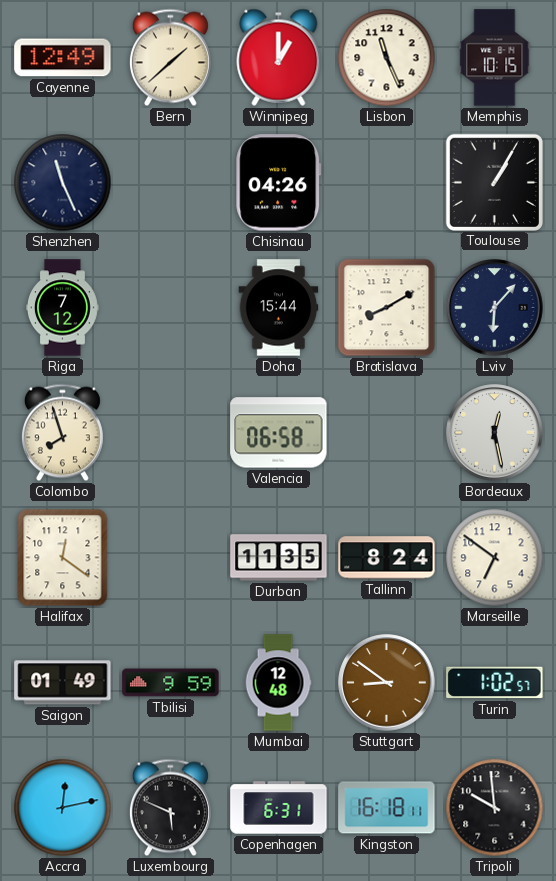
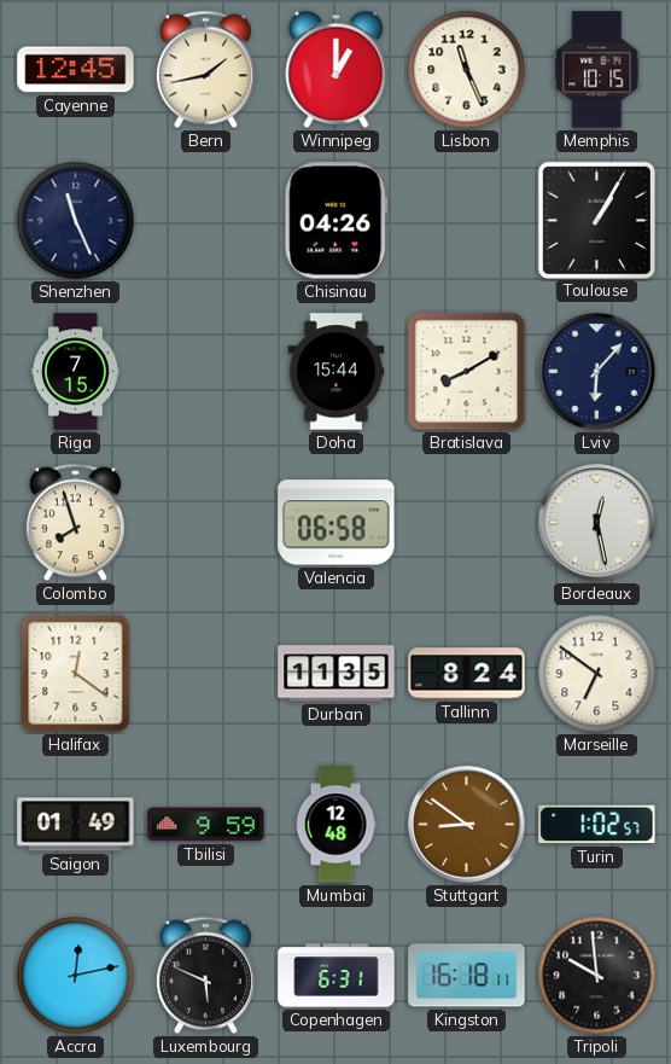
Cayenne: 12:49 -> 12:45
Bern: 1:38 -> 1:43
Riga: 7:12 -> 7:15
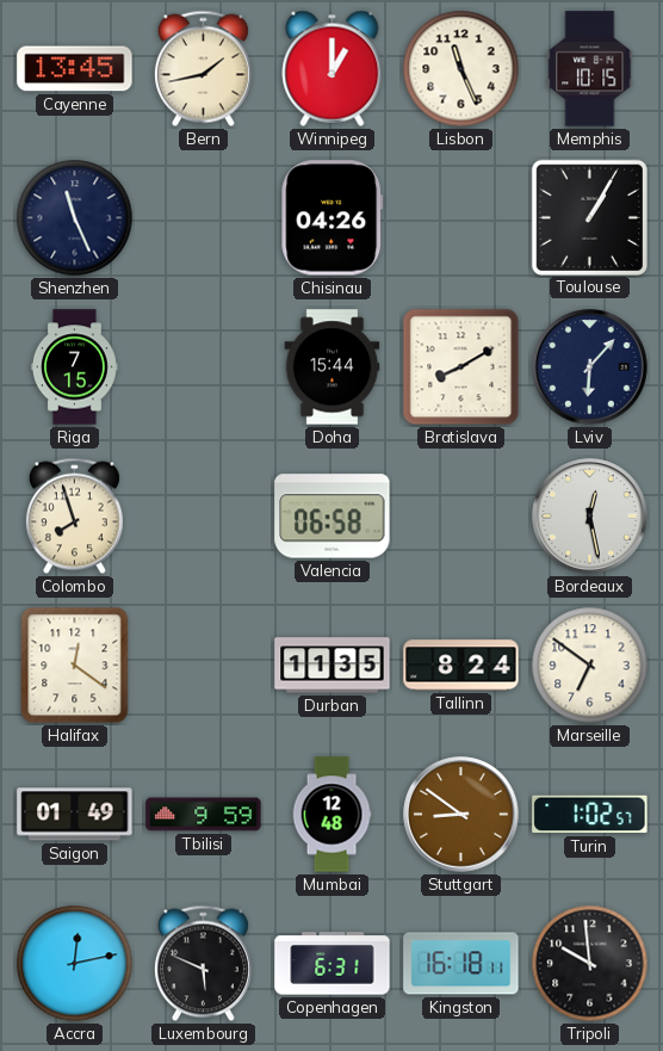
Cayenne: 12:45 -> 13:45
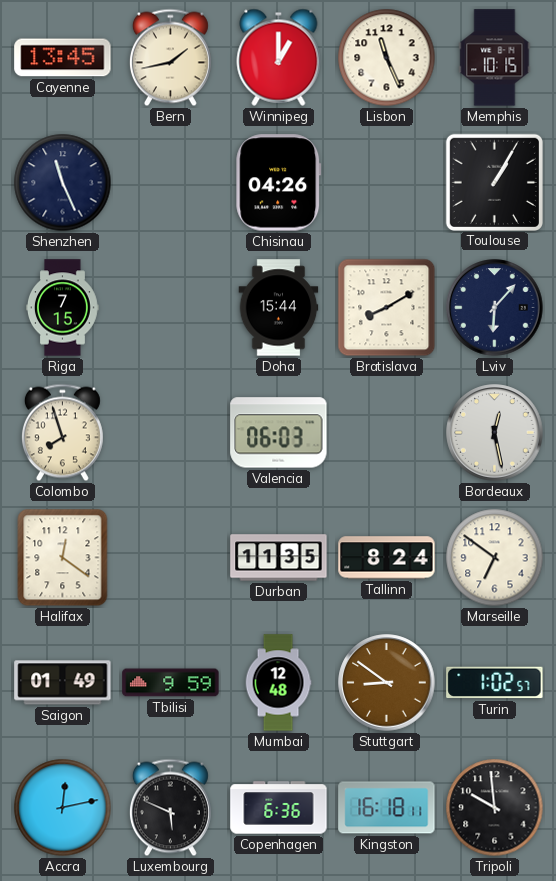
Valencia: 06:58 -> 06:03
Copenhagen: 6:31 -> 6:36
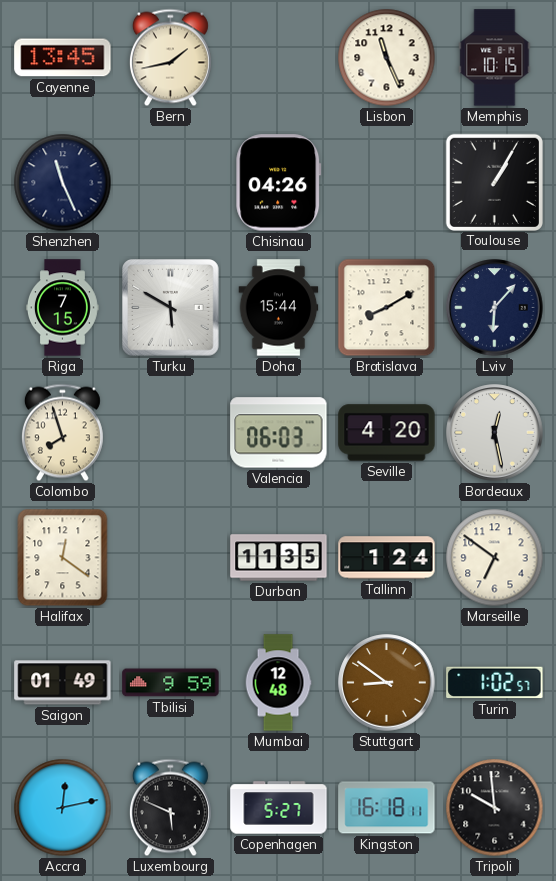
Winnipeg: 1:00 -> none
Turku: none -> 5:50
Seville: none -> 4:20
Tallinn: 8:24 -> 1:24
Copenhagen: 6:36 -> 5:27
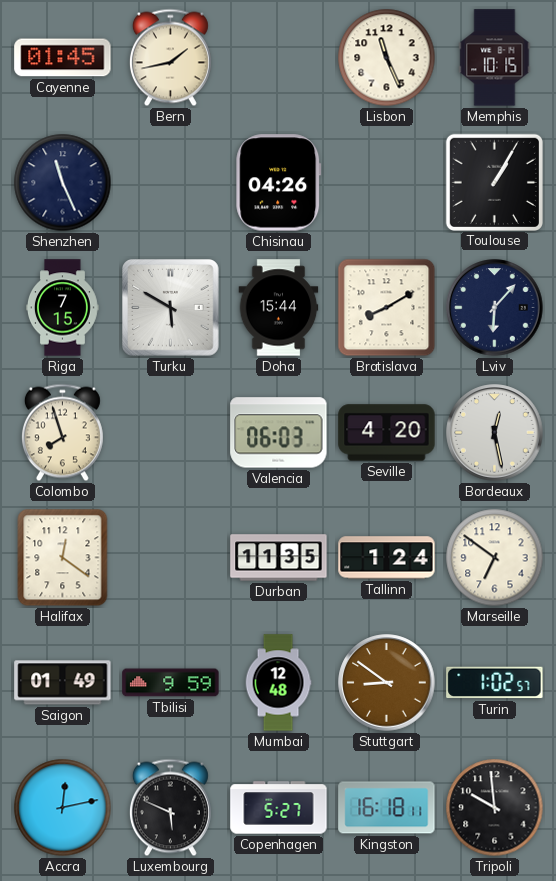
Cayenne: 13:45 -> 01:45
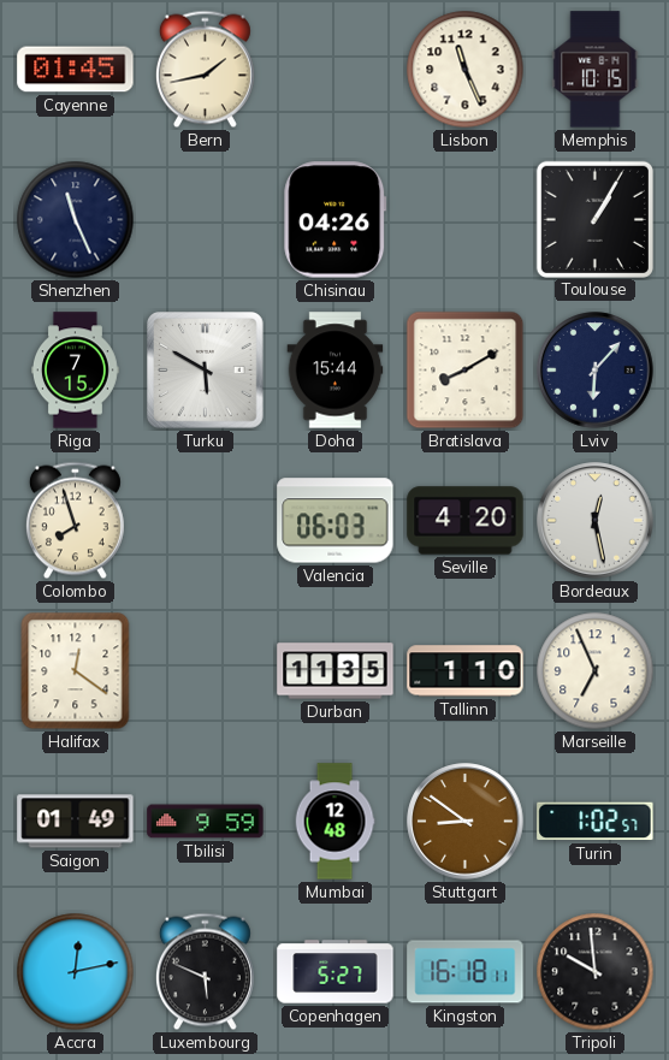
Tallinn: 1:24 -> 1:10
Marseille: 6:51 -> 6:56
